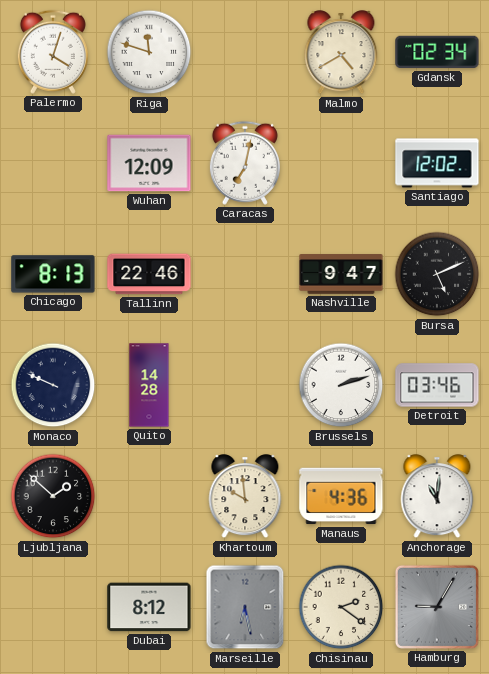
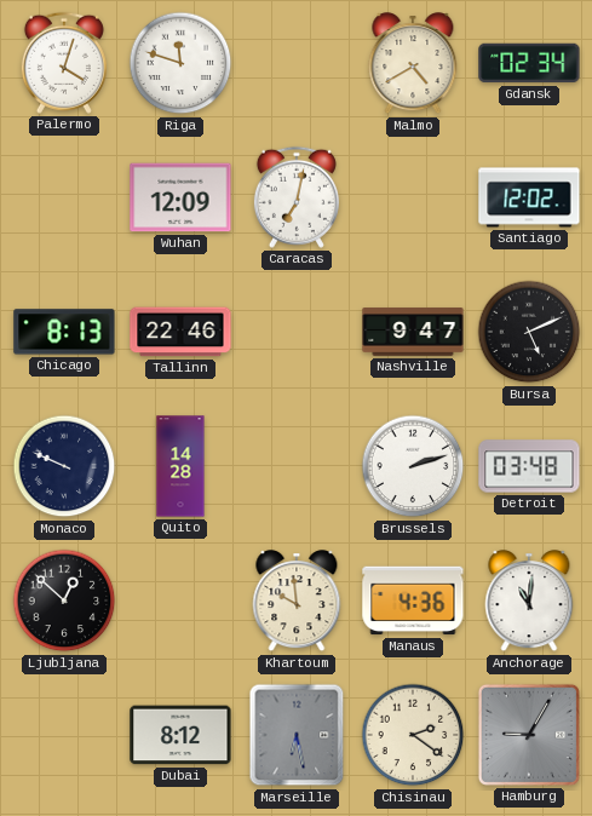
Detroit: 03:46 -> 03:48
Ljubljana: 1:52 -> 12:52
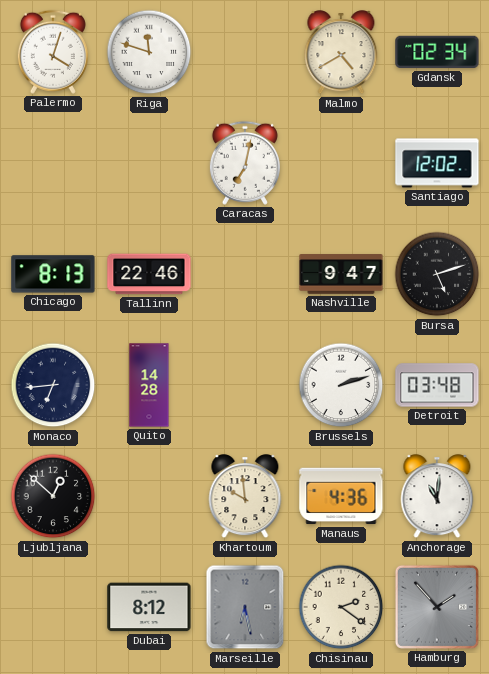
Wuhan: 12:09 -> none
Bursa: 5:11 -> 5:12
Monaco: 9:49 -> 6:44
Hamburg: 9:05 -> 1:53
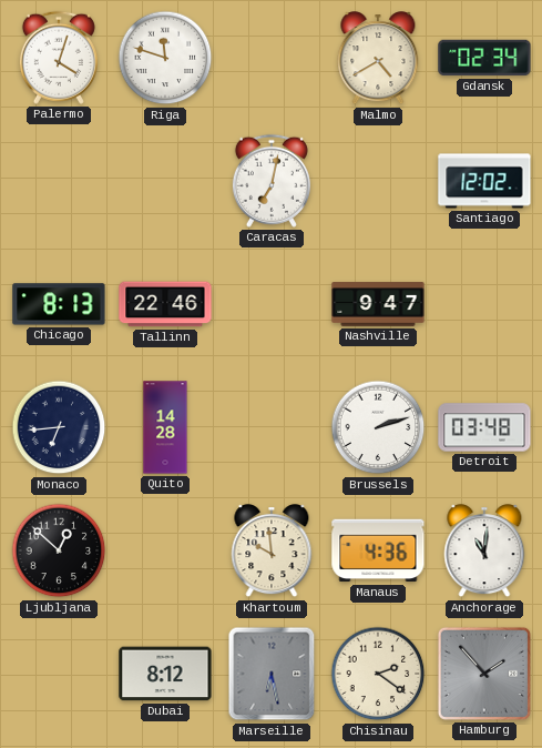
Bursa: 5:12 -> none
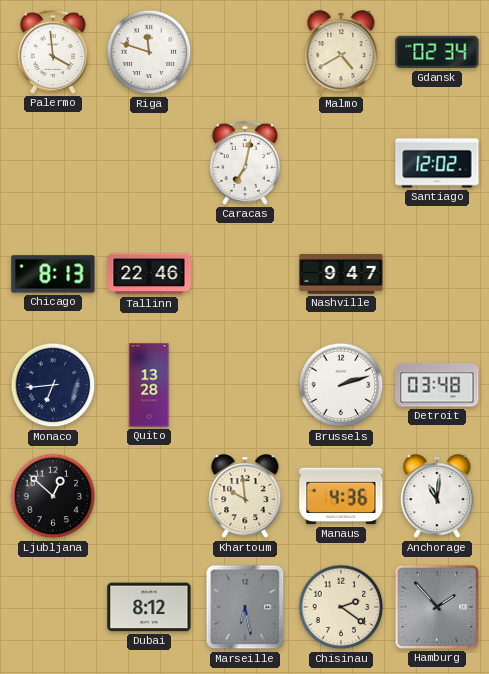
Palermo: 4:03 -> 3:59
Quito: 14:28 -> 13:28
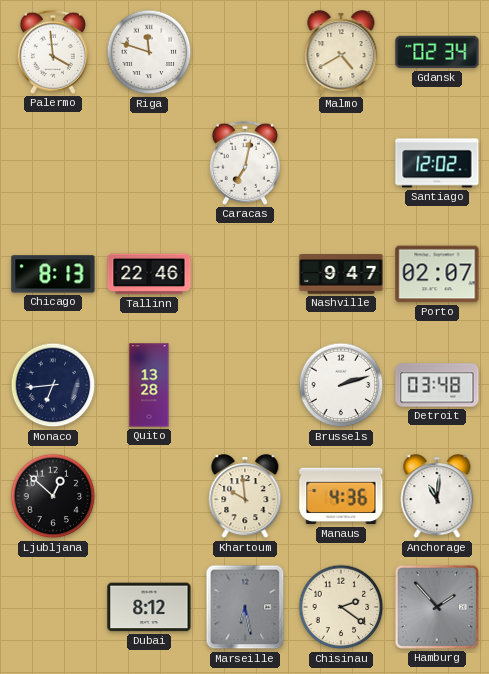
Porto: none -> 02:07
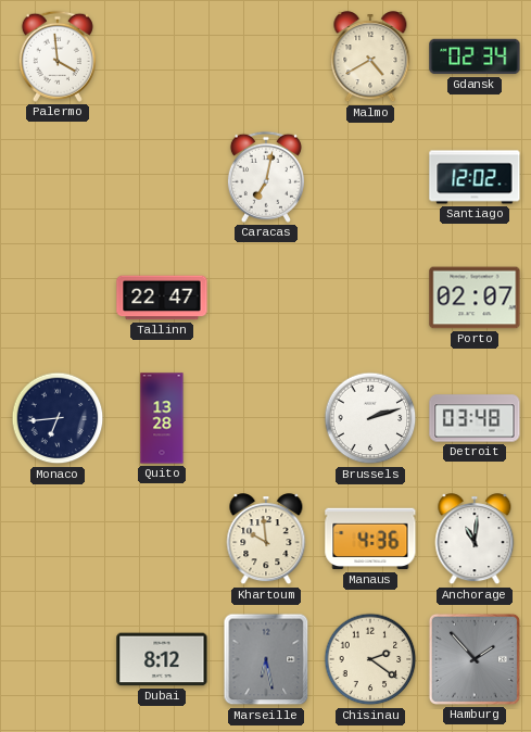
Riga: 11:48 -> none
Chicago: 8:13 -> none
Tallinn: 22:46 -> 22:47
Nashville: 9:47 -> none
Ljubljana: 12:52 -> none
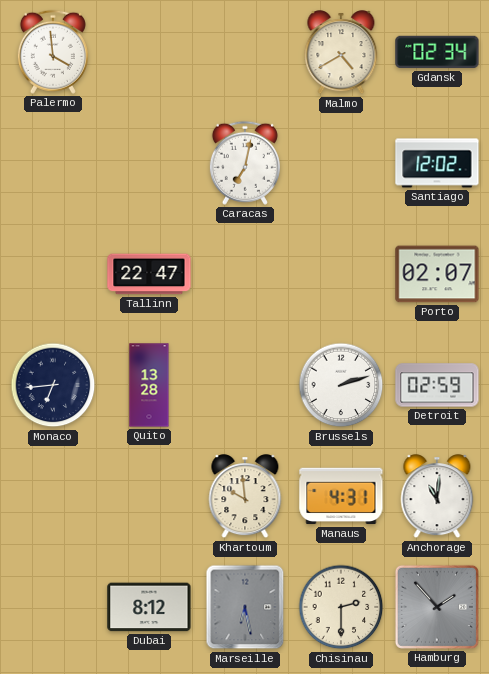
Detroit: 03:48 -> 02:59
Manaus: 4:36 -> 4:31
Chisinau: 2:21 -> 2:30
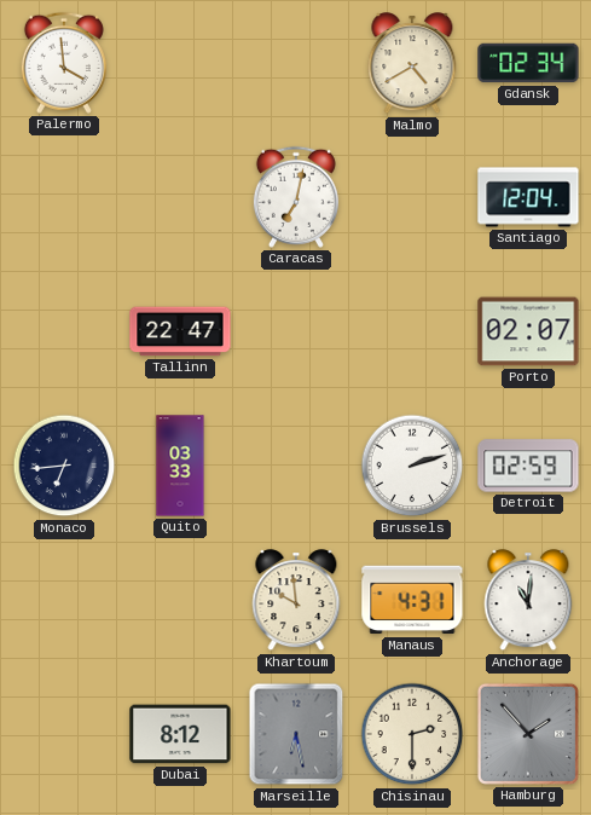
Santiago: 12:02 -> 12:04
Quito: 13:28 -> 03:33
